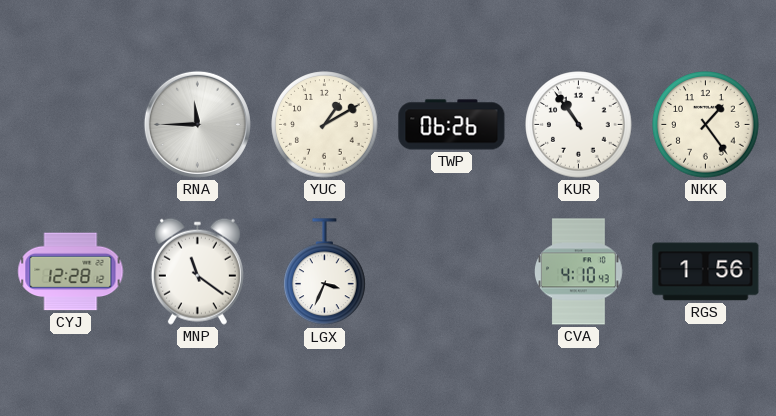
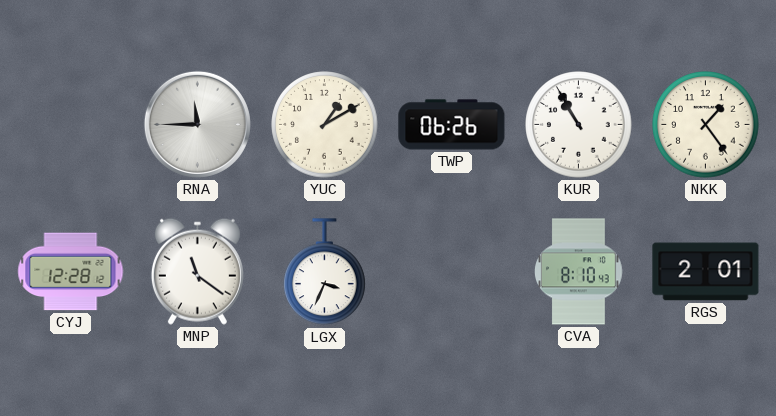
KUR: 10:54 -> 10:55
CVA: 4:10 -> 8:10
RGS: 1:56 -> 2:01
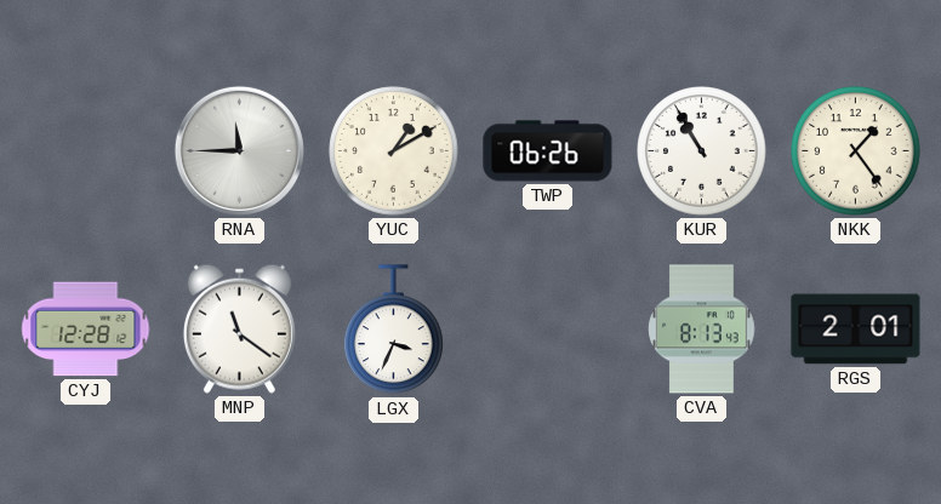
CVA: 8:10 -> 8:13
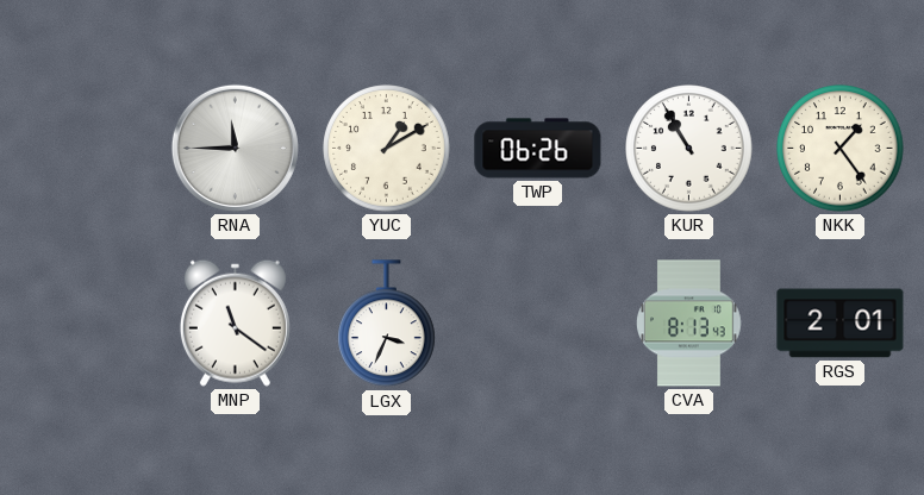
CYJ: 12:28 -> none
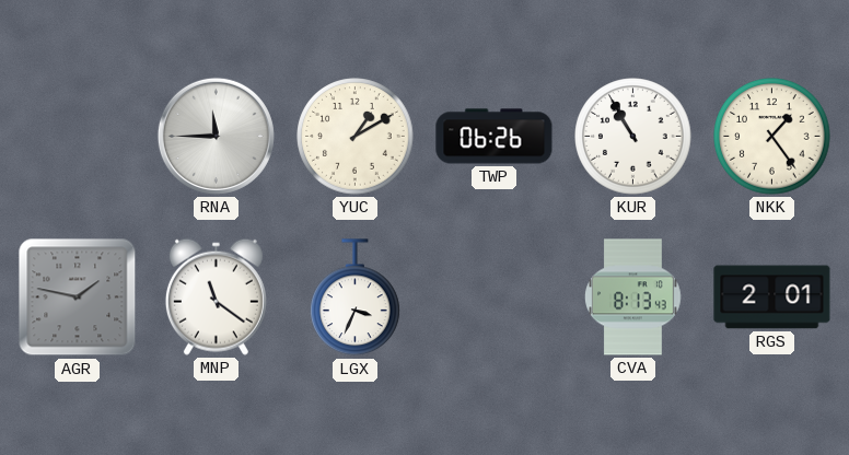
AGR: none -> 1:47
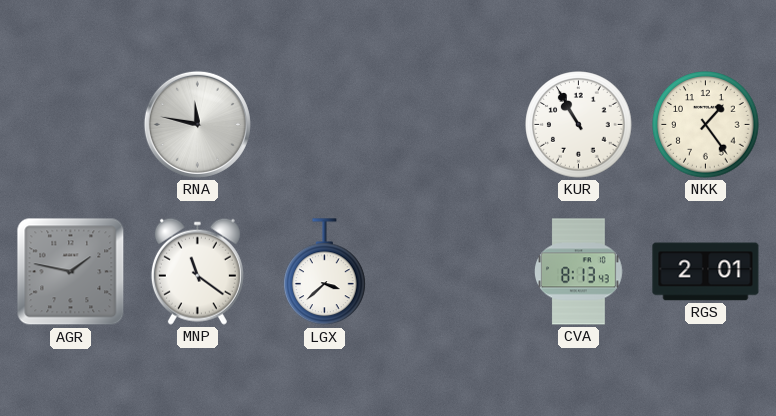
RNA: 11:45 -> 11:47
YUC: 1:10 -> none
TWP: 06:26 -> none
LGX: 3:34 -> 3:38
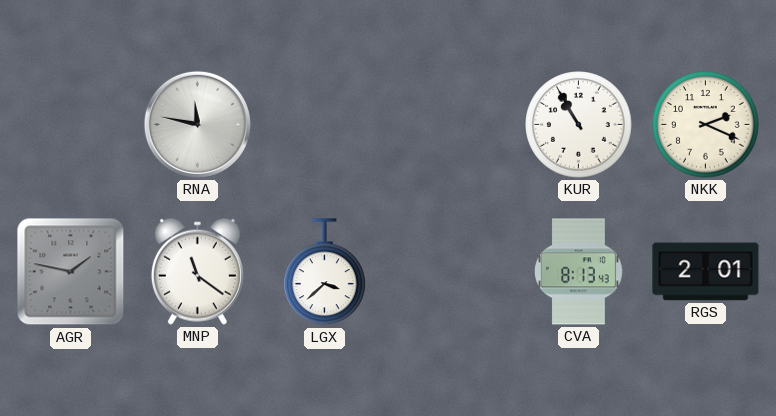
NKK: 1:24 -> 2:19
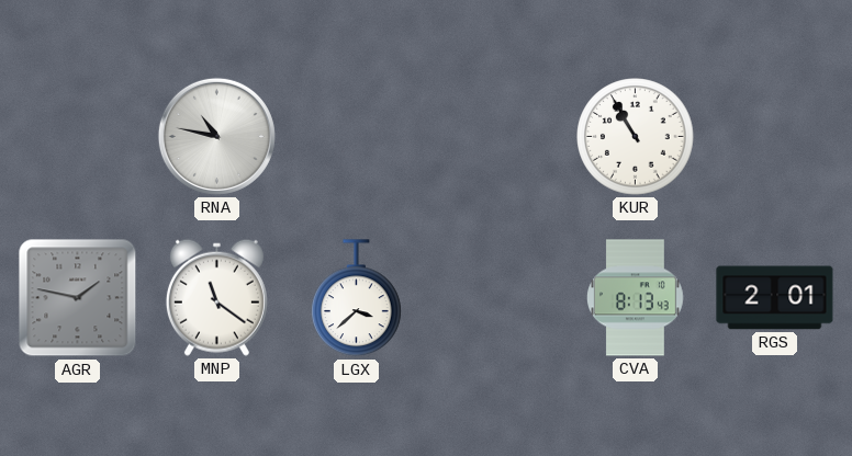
RNA: 11:47 -> 10:47
NKK: 2:19 -> none
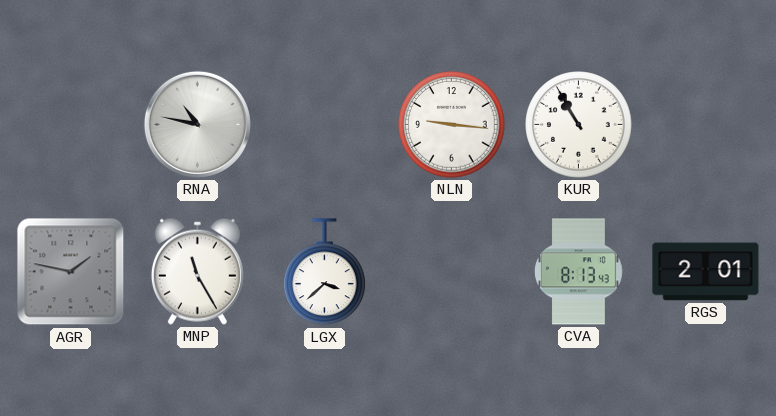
NLN: none -> 9:16
MNP: 11:21 -> 11:25
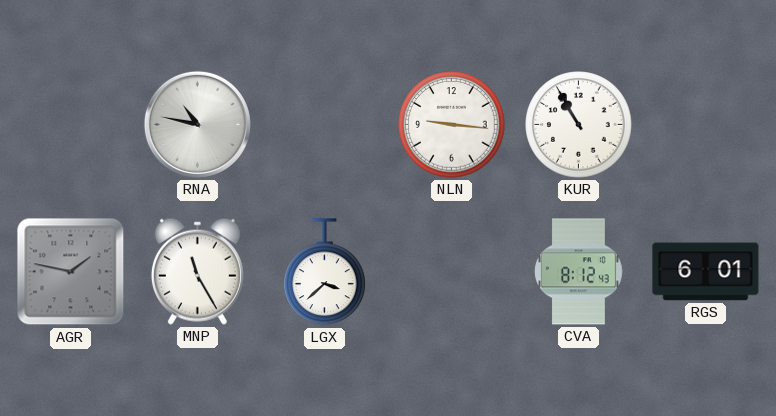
CVA: 8:13 -> 8:12
RGS: 2:01 -> 6:01
